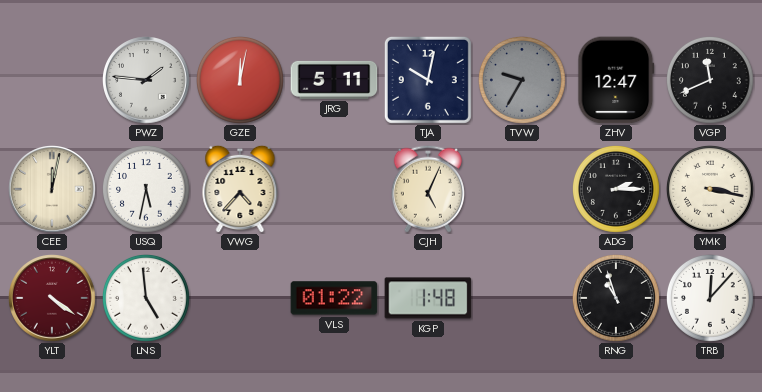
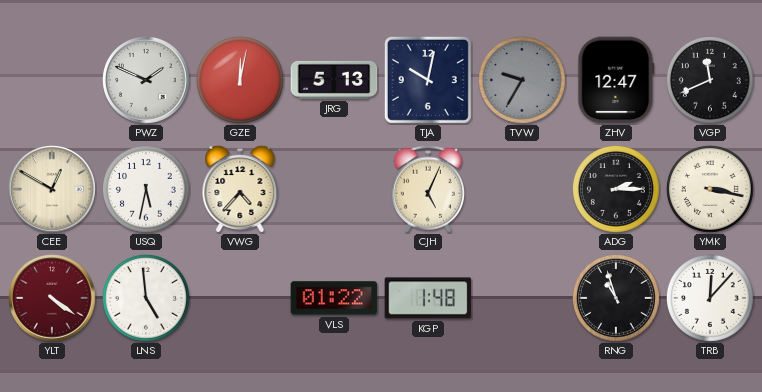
PWZ: 1:46 -> 1:49
JRG: 5:11 -> 5:13
CEE: 12:02 -> 12:50
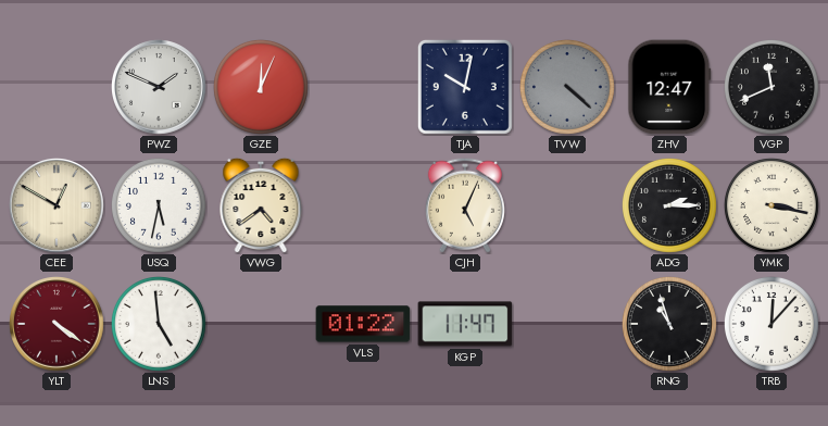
GZE: 12:02 -> 12:04
JRG: 5:13 -> none
TVW: 9:35 -> 4:22
VWG: 4:37 -> 4:39
KGP: 1:48 -> 11:47
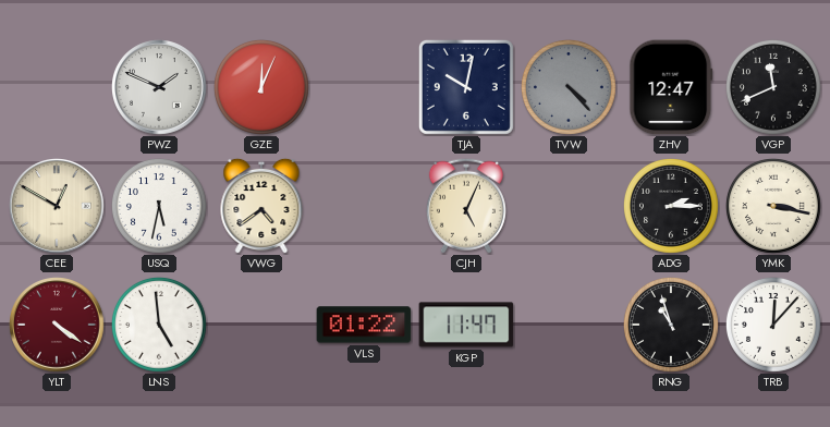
TVW: 4:22 -> 4:23
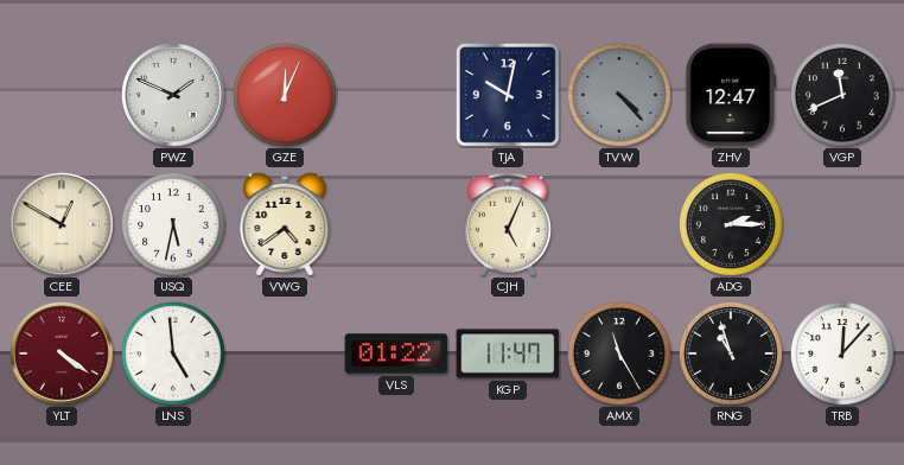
YMK: 3:17 -> none
AMX: none -> 11:25
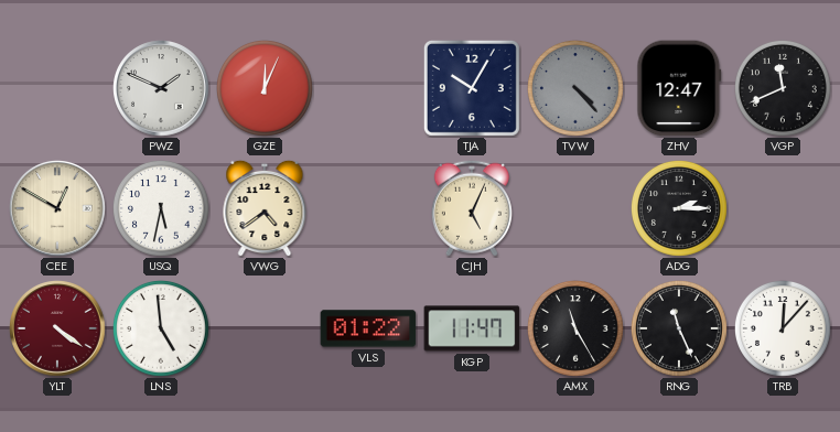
TJA: 10:02 -> 10:05
RNG: 10:57 -> 11:26
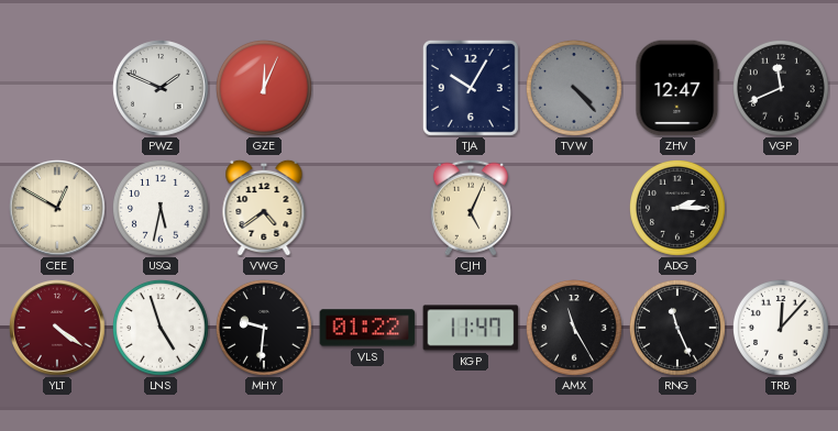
LNS: 4:59 -> 4:57
MHY: none -> 9:31
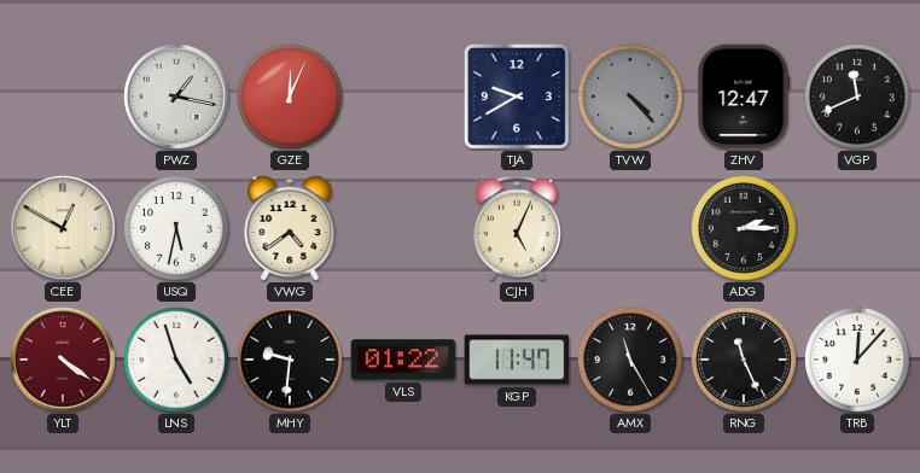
PWZ: 1:49 -> 1:17
TJA: 10:05 -> 9:40
